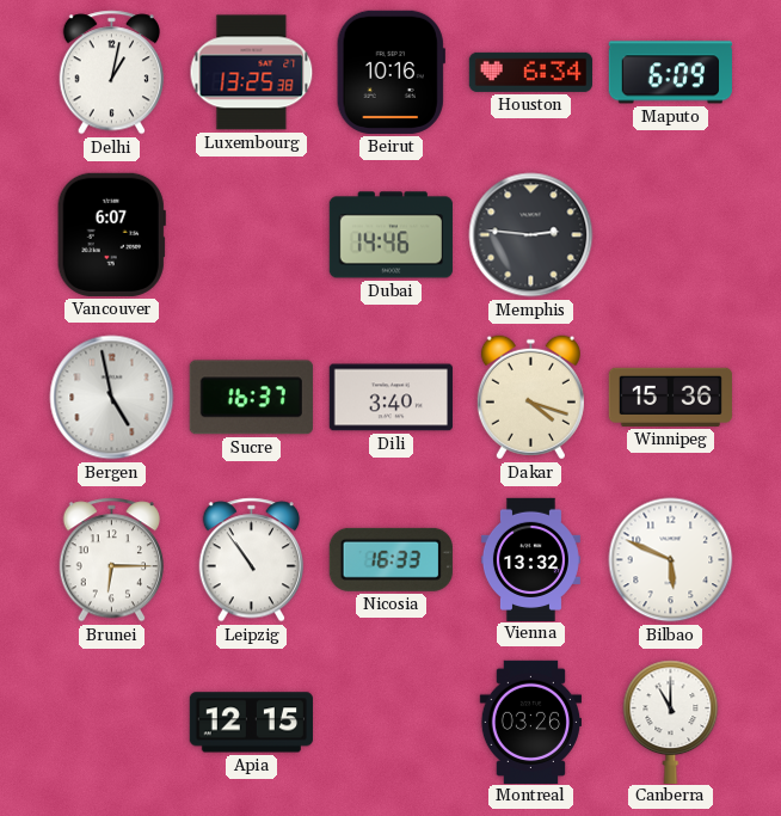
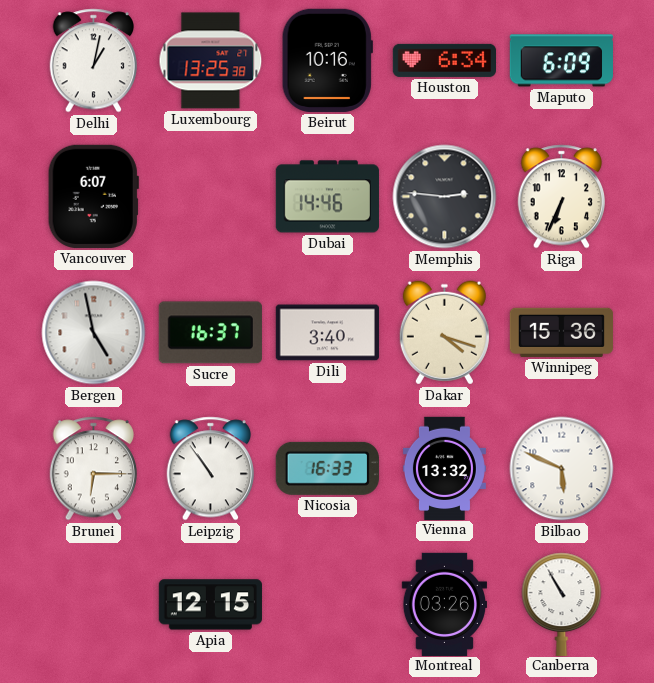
Riga: none -> 6:34
Canberra: 11:00 -> 10:55
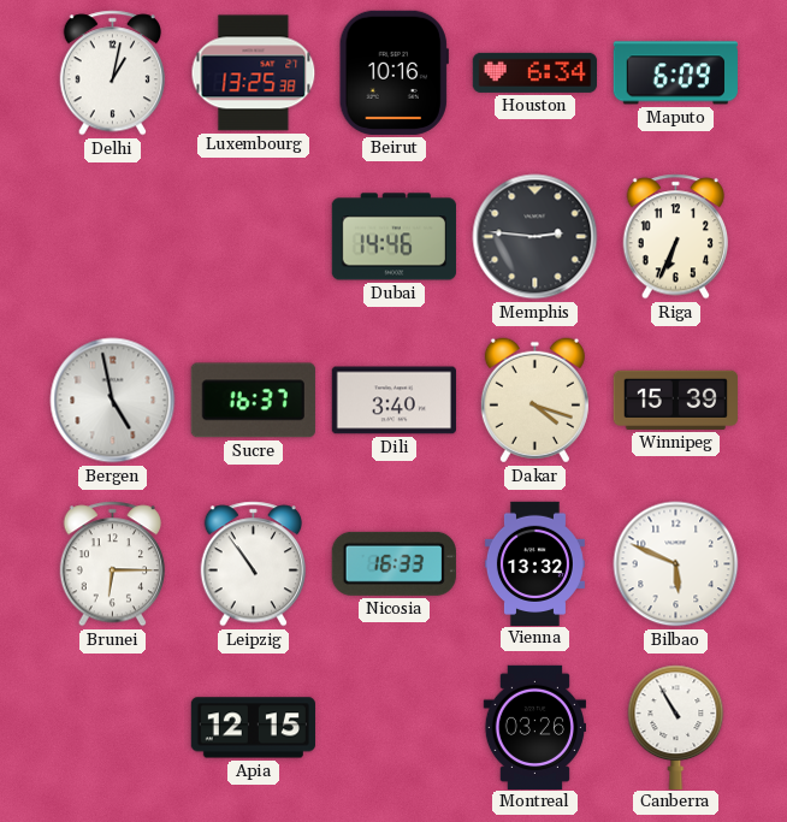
Vancouver: 6:07 -> none
Winnipeg: 15:36 -> 15:39
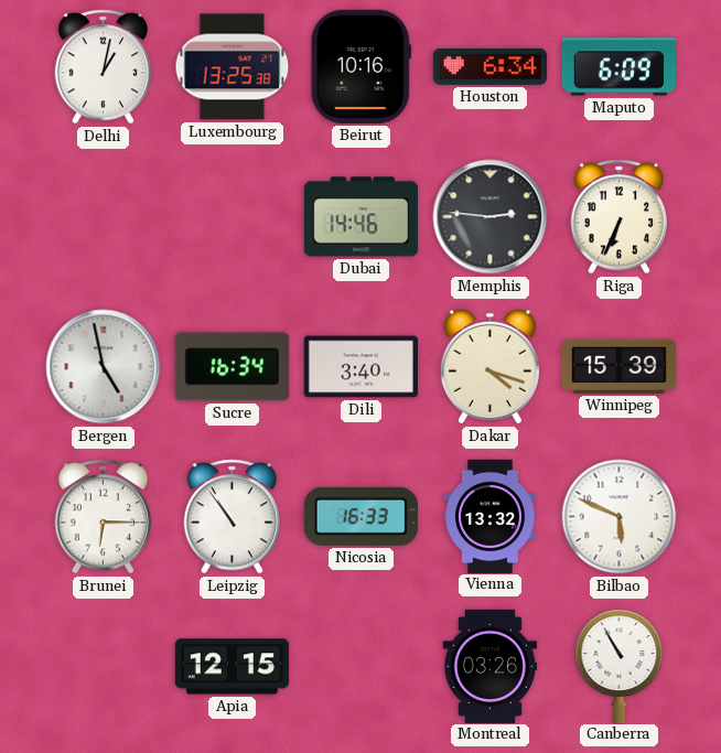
Sucre: 16:37 -> 16:34
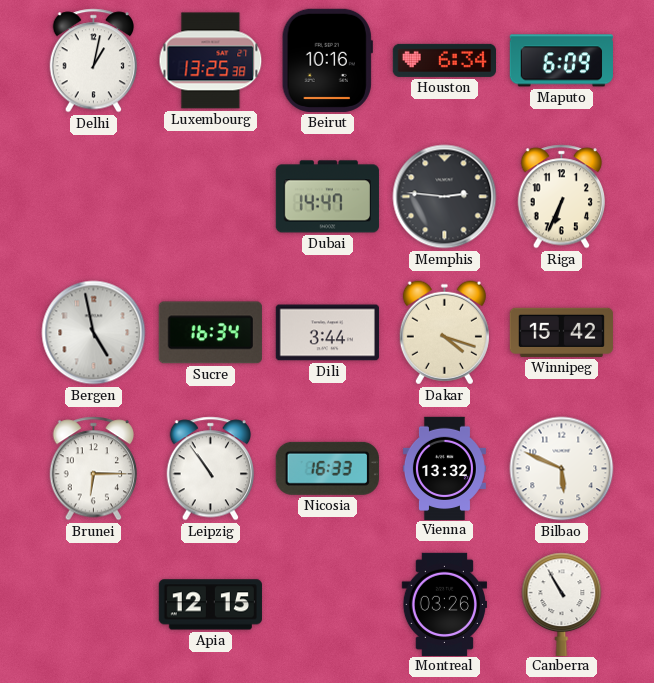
Dubai: 14:46 -> 14:47
Dili: 3:40 -> 3:44
Winnipeg: 15:39 -> 15:42
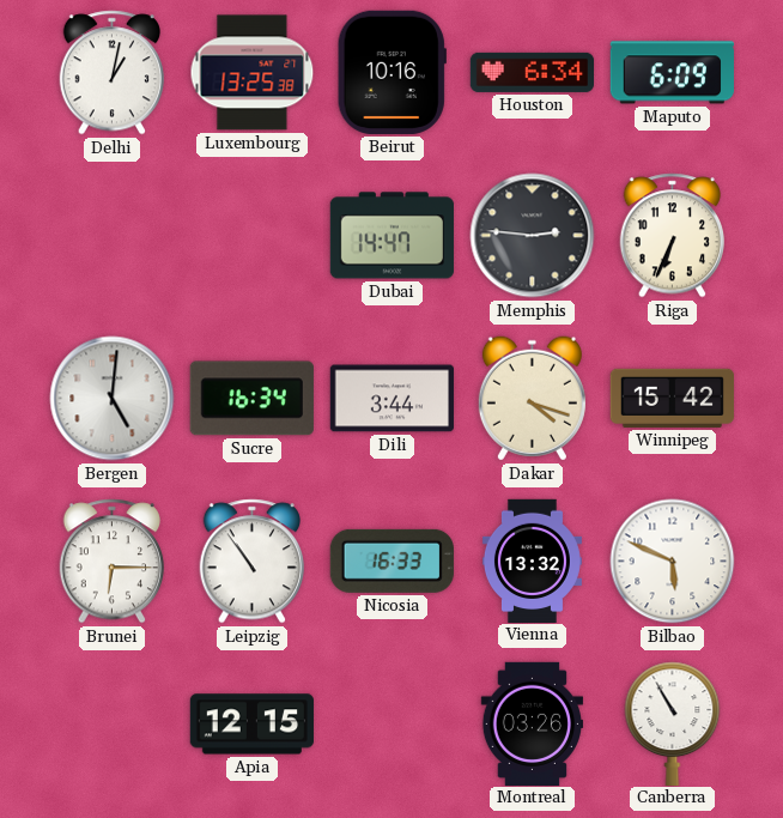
Bergen: 4:58 -> 5:01
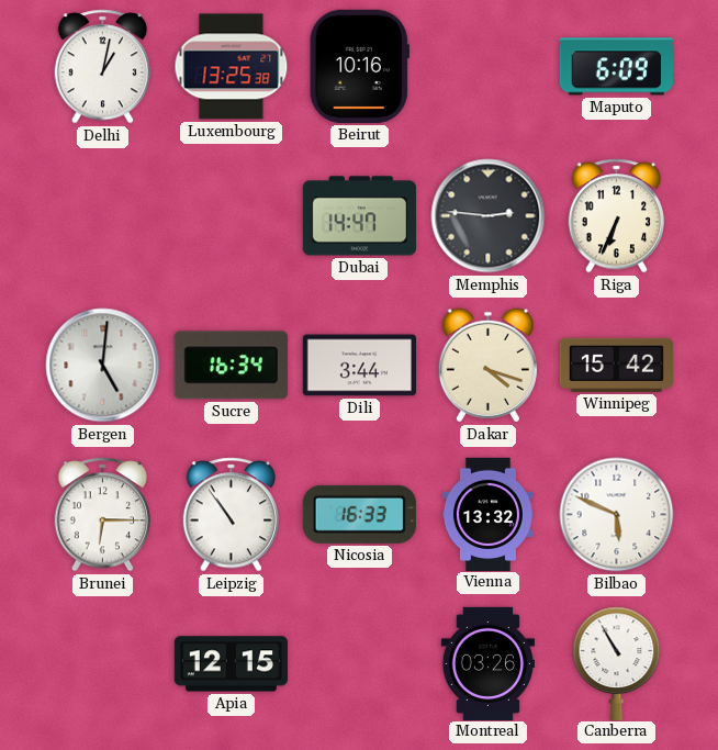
Houston: 6:34 -> none
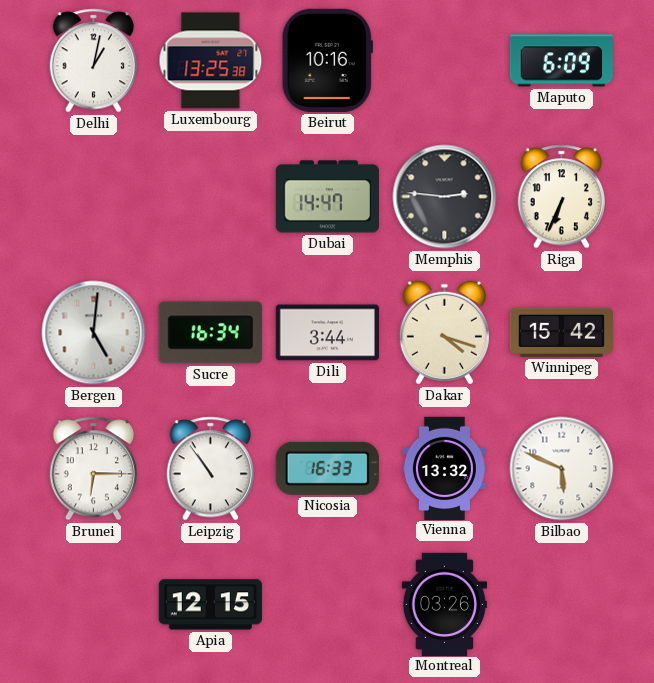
Canberra: 10:55 -> none
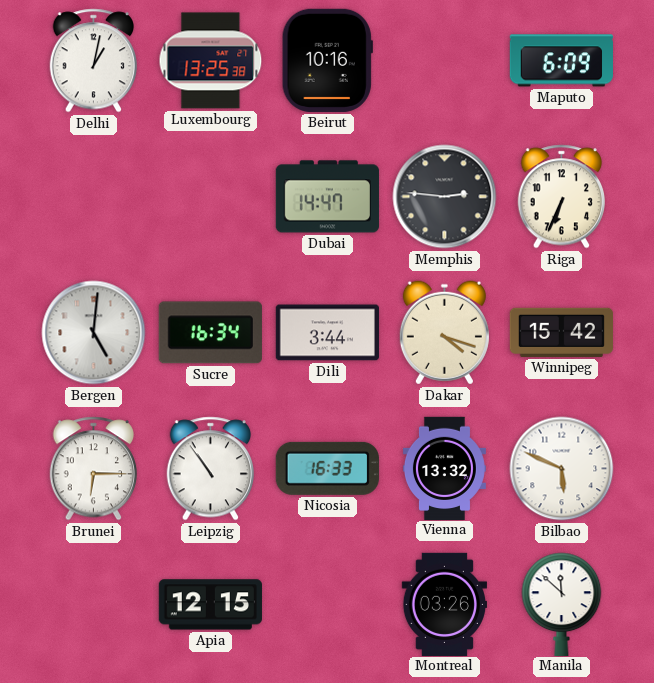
Manila: none -> 11:52
